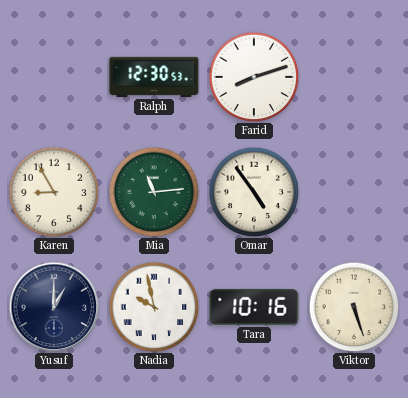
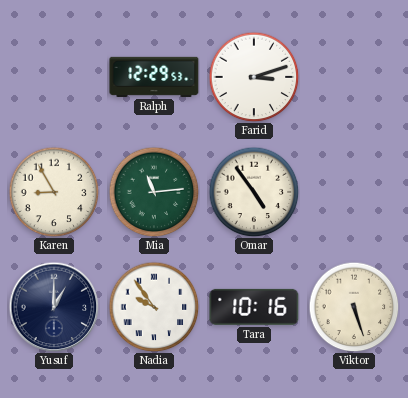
Ralph: 12:30 -> 12:29
Farid: 8:12 -> 3:12
Nadia: 9:58 -> 9:54
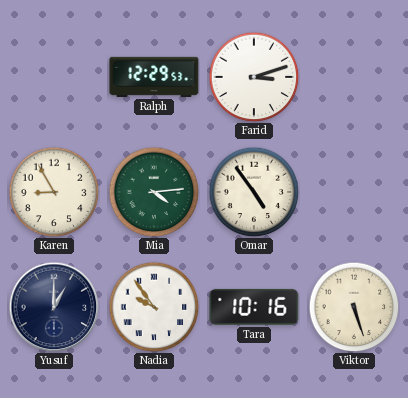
Mia: 11:14 -> 4:14
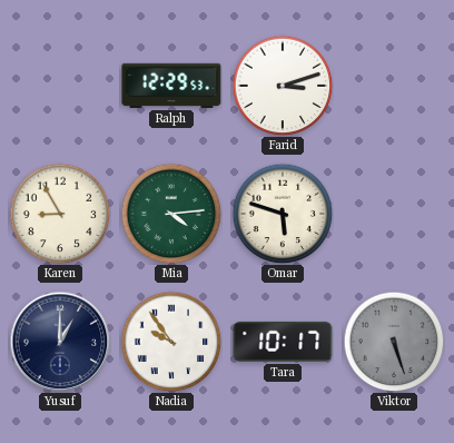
Omar: 4:54 -> 5:48
Tara: 10:16 -> 10:17
Viktor dial: cream -> grey
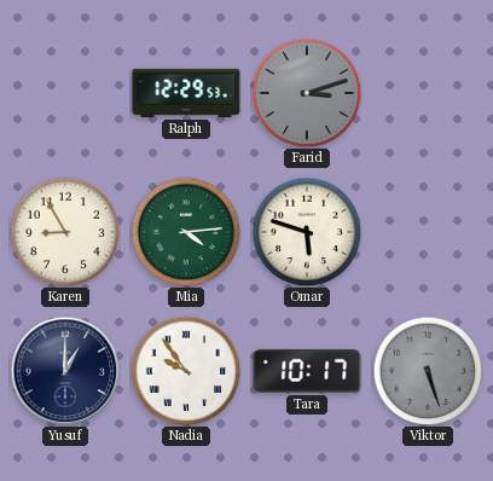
Farid dial: white -> grey
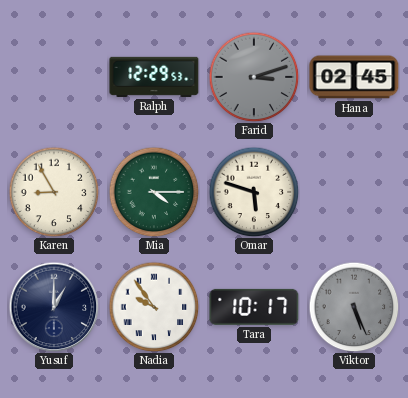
Hana: none -> 02:45
Mia: 4:14 -> 4:15
Viktor: 5:27 -> 5:26
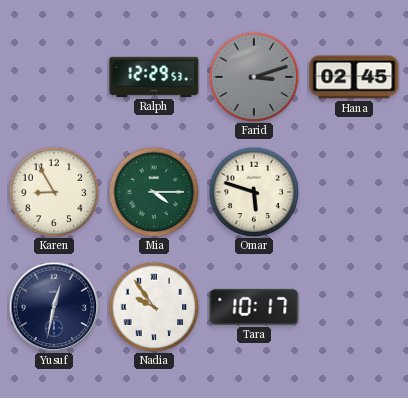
Yusuf: 1:00 -> 12:32
Viktor: 5:26 -> none
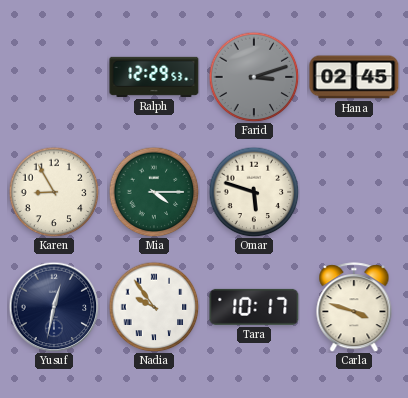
Carla: none -> 3:48
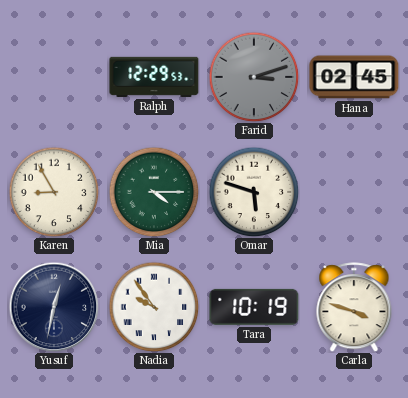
Tara: 10:17 -> 10:19
